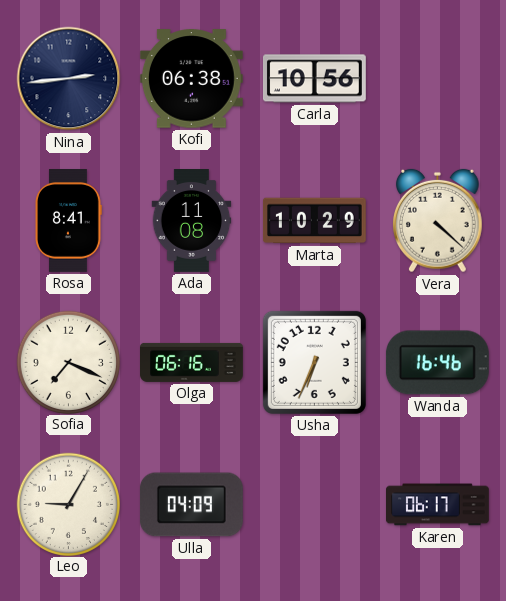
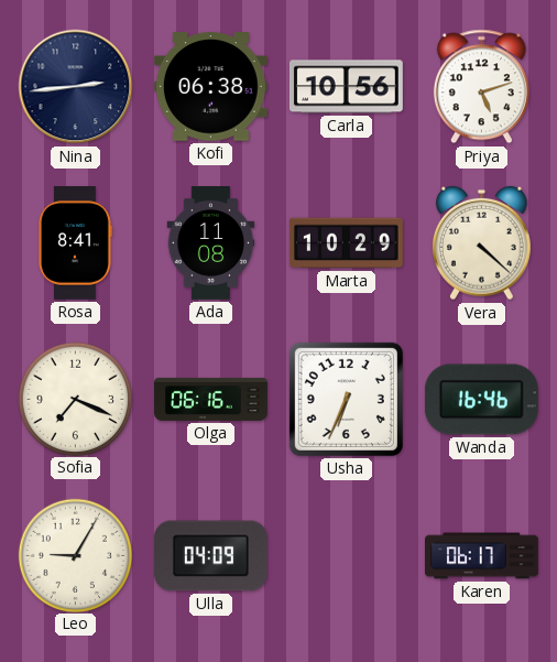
Priya: none -> 5:12
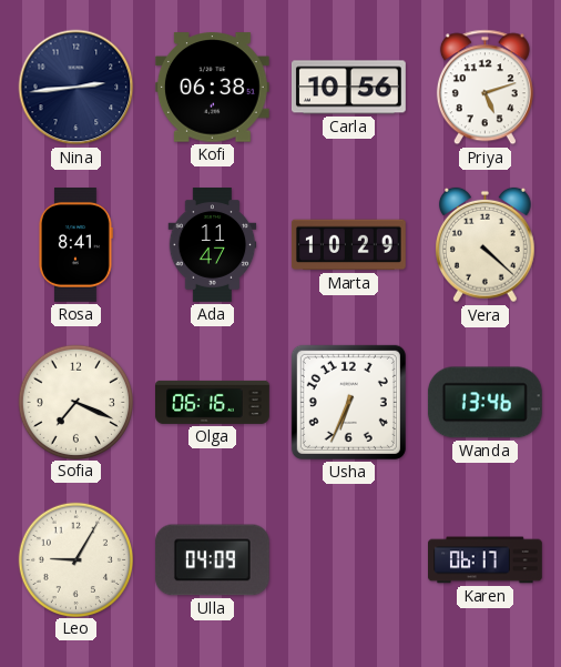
Ada: 11:08 -> 11:47
Wanda: 16:46 -> 13:46
